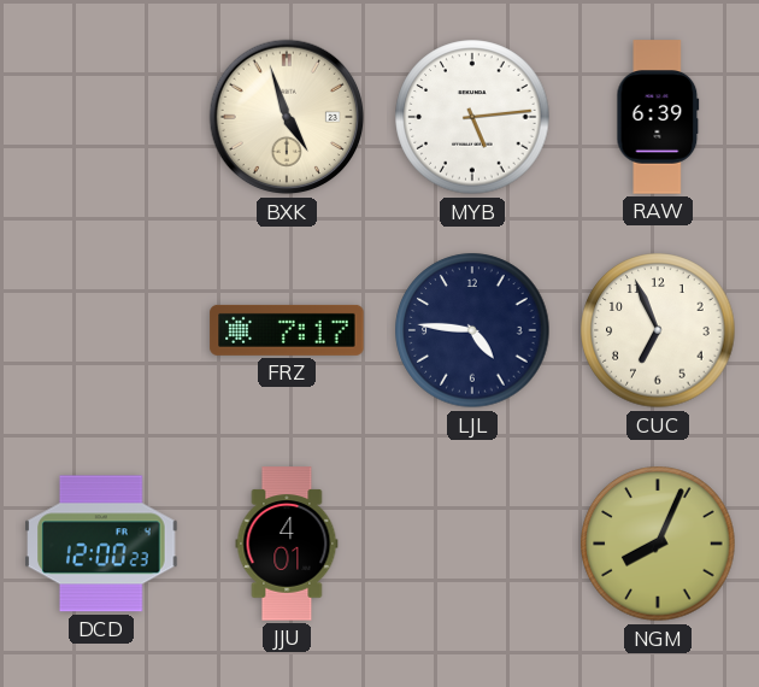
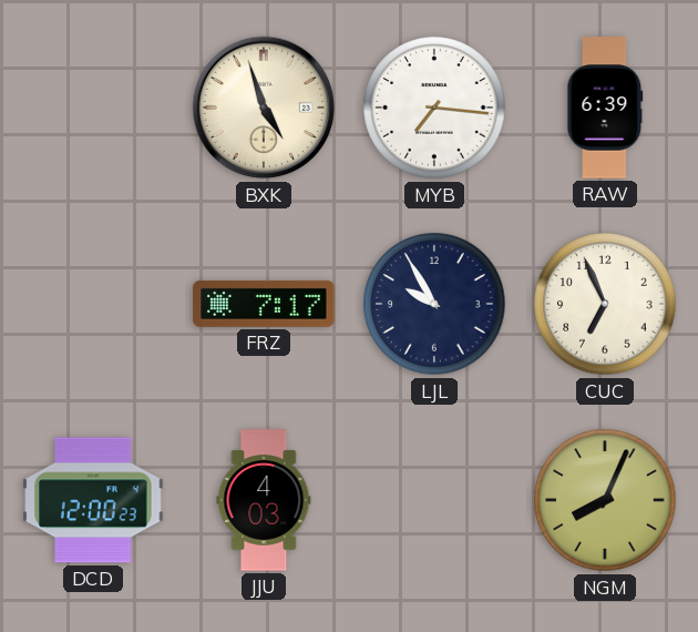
MYB: 5:14 -> 7:16
LJL: 4:46 -> 9:55
JJU: 4:01 -> 4:03
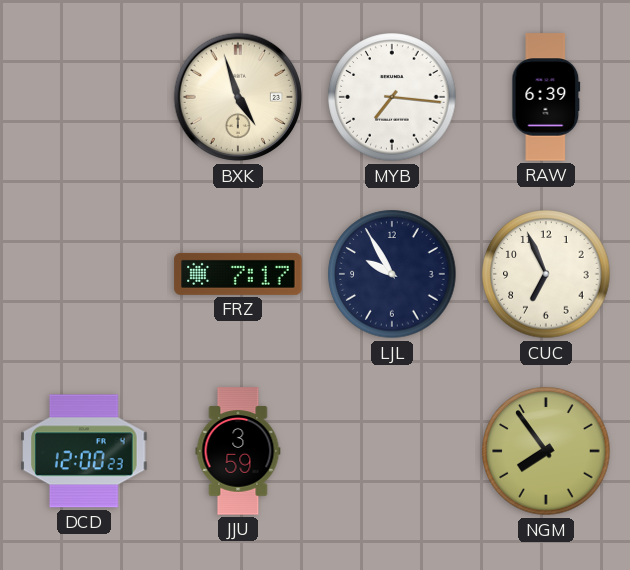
JJU: 4:03 -> 3:59
NGM: 8:04 -> 7:54
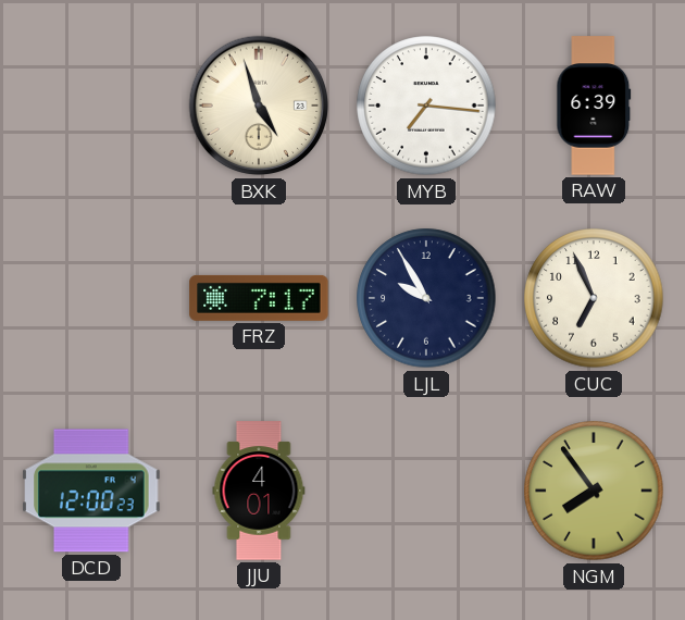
JJU: 3:59 -> 4:01
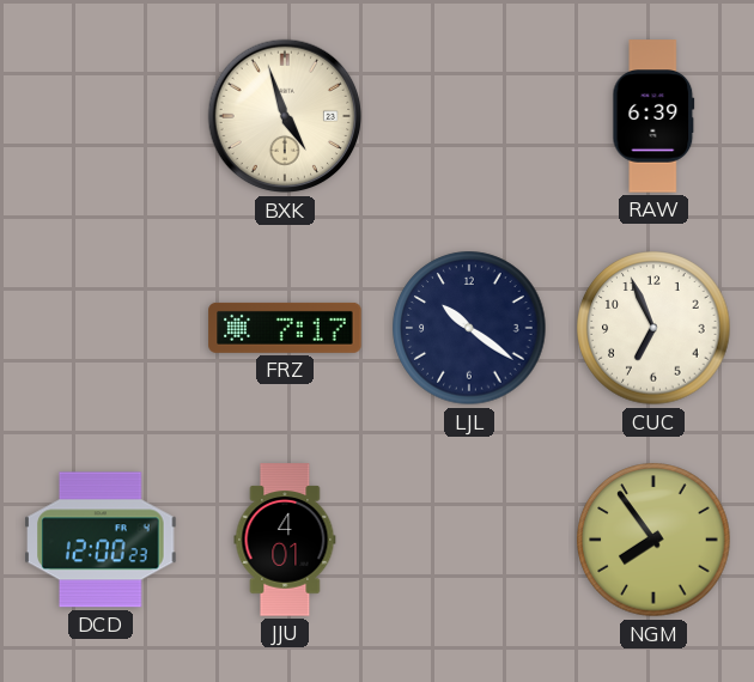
MYB: 7:16 -> none
LJL: 9:55 -> 10:21
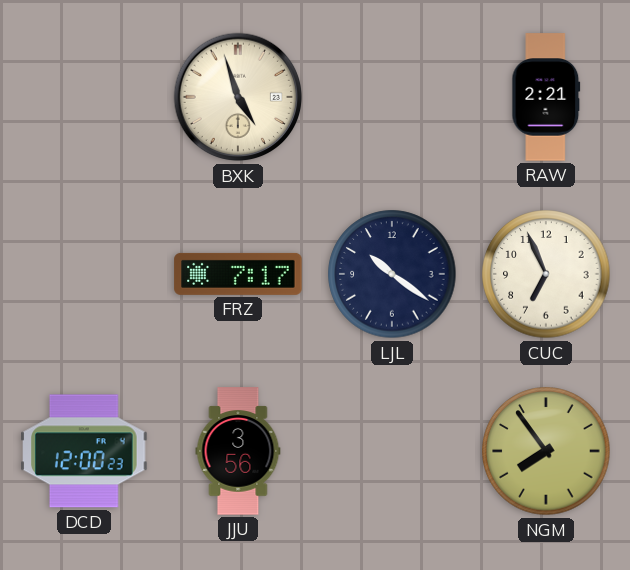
RAW: 6:39 -> 2:21
JJU: 4:01 -> 3:56
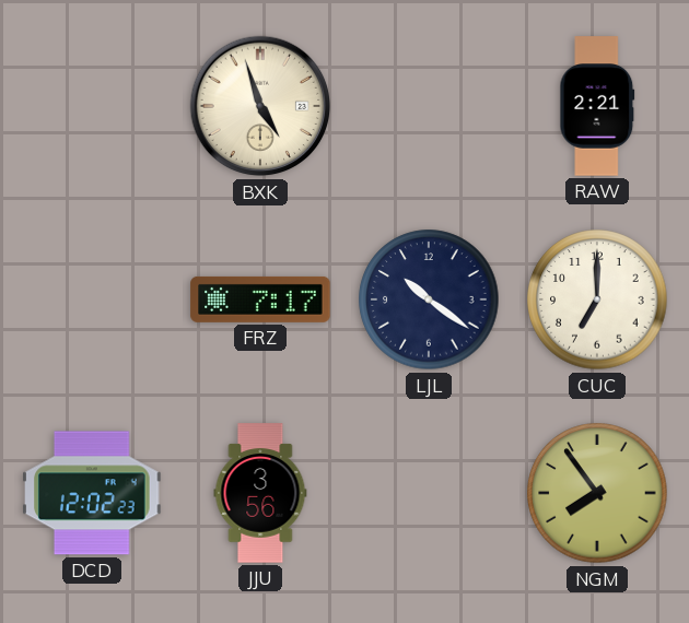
CUC: 6:56 -> 7:00
DCD: 12:00 -> 12:02
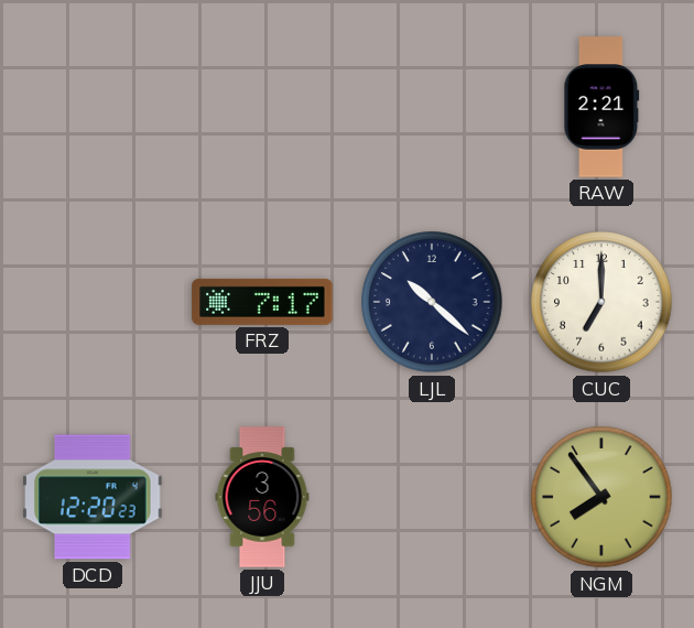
BXK: 4:57 -> none
LJL: 10:21 -> 10:22
DCD: 12:02 -> 12:20
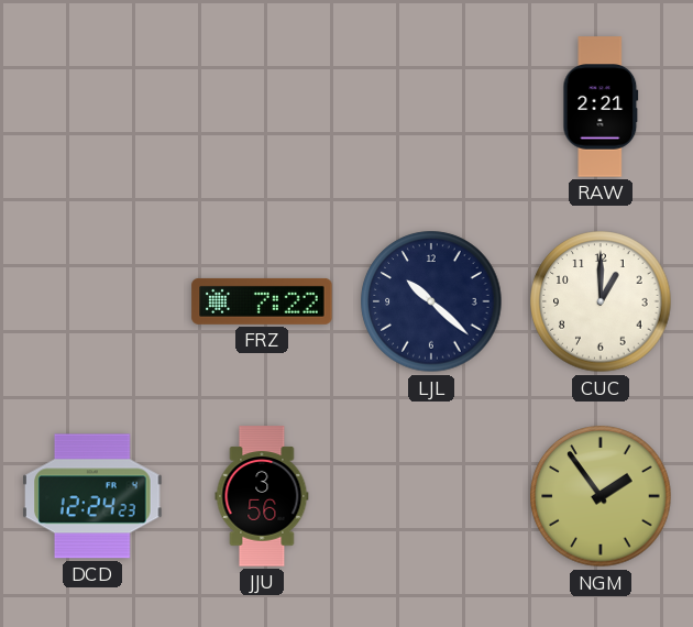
FRZ: 7:17 -> 7:22
CUC: 7:00 -> 1:00
DCD: 12:20 -> 12:24
NGM: 7:54 -> 1:54
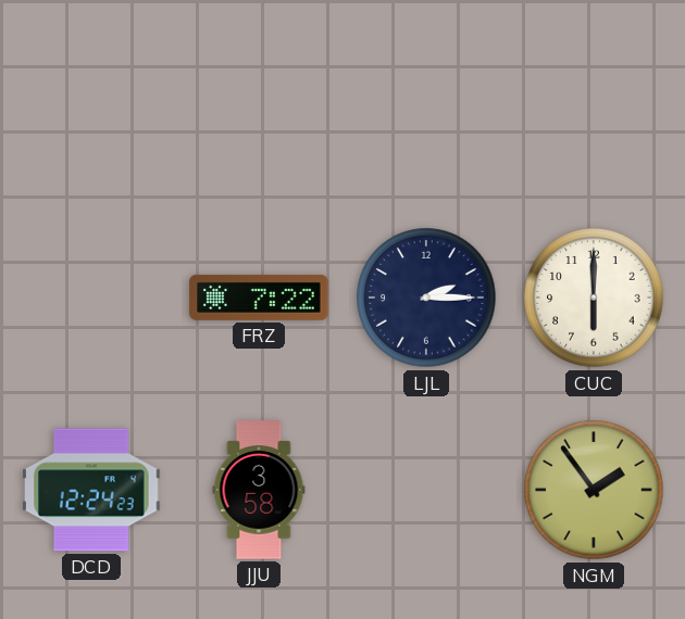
RAW: 2:21 -> none
LJL: 10:22 -> 2:15
CUC: 1:00 -> 6:00
JJU: 3:56 -> 3:58
